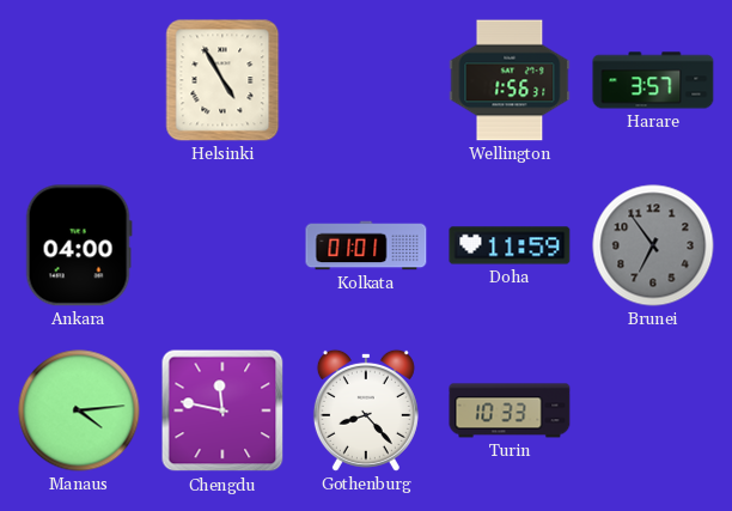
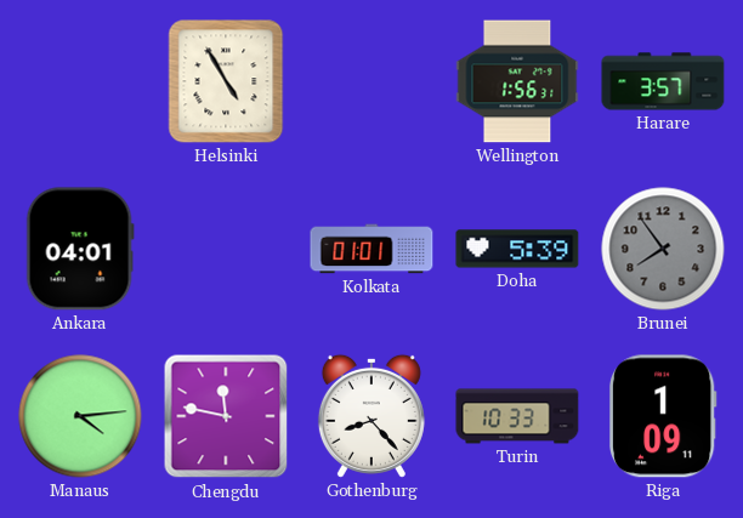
Ankara: 04:00 -> 04:01
Doha: 11:59 -> 5:39
Brunei: 6:54 -> 7:54
Riga: none -> 1:09
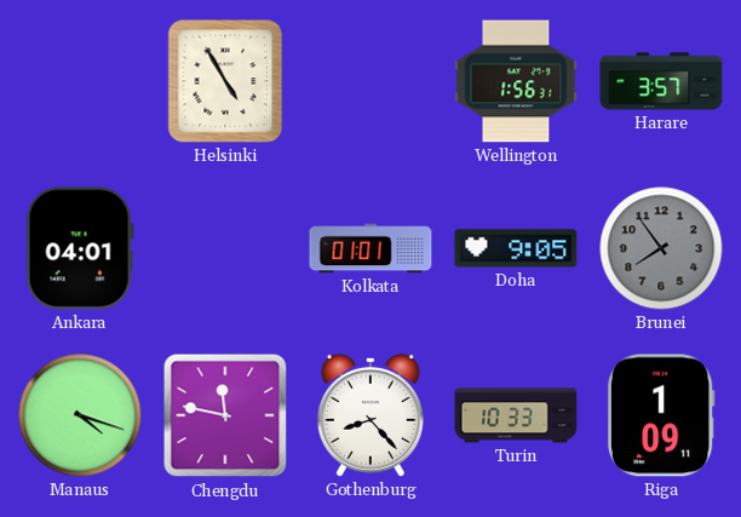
Doha: 5:39 -> 9:05
Manaus: 4:14 -> 4:18
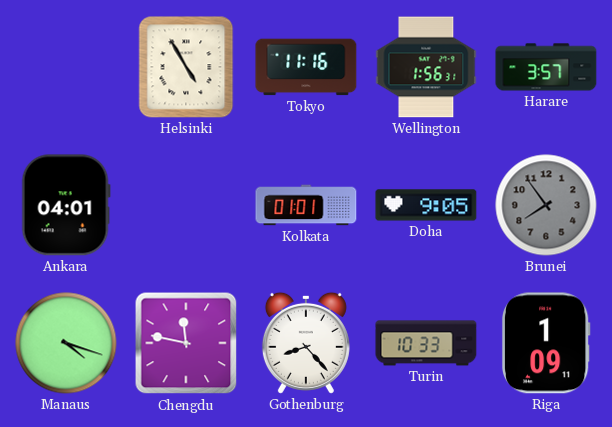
Tokyo: none -> 11:16
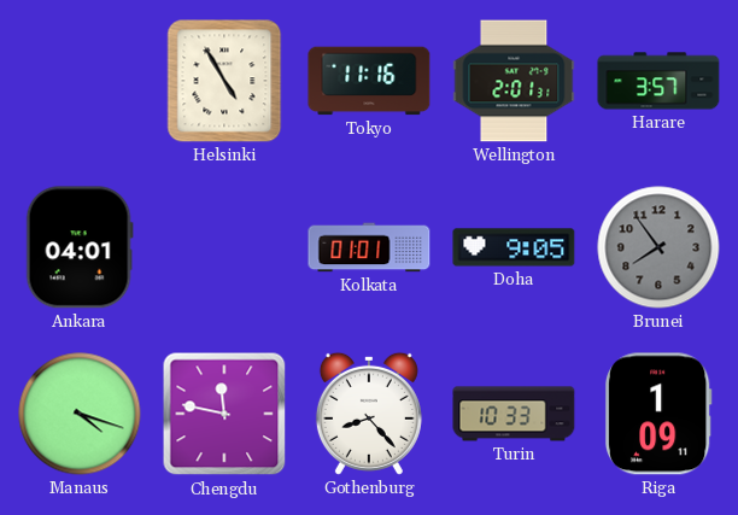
Wellington: 1:56 -> 2:01
